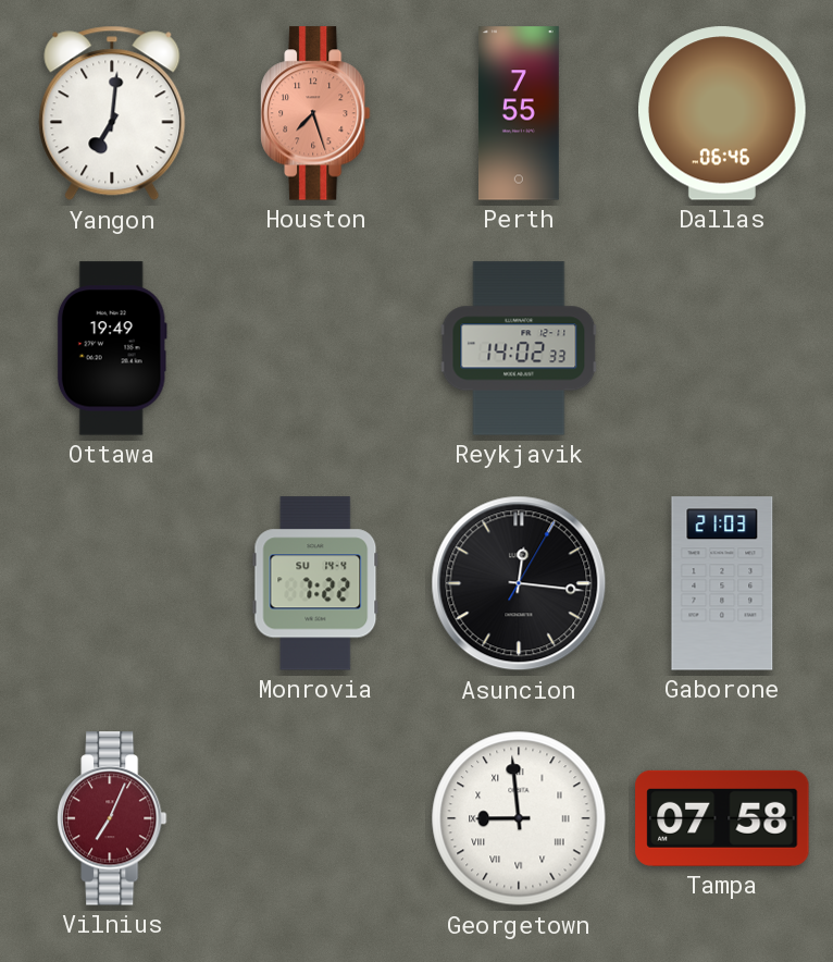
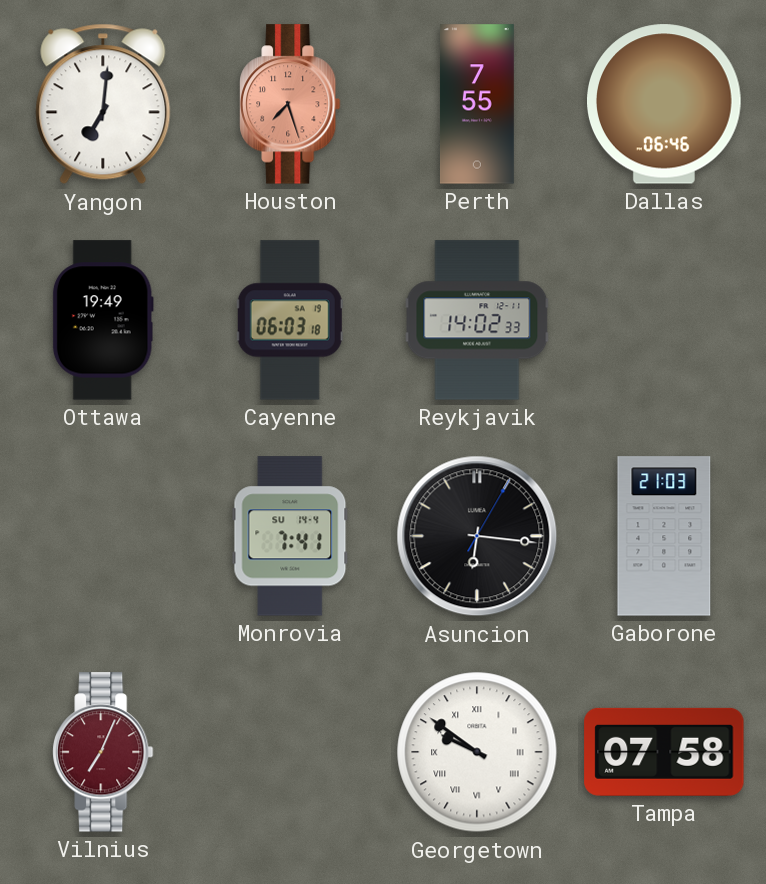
Cayenne: none -> 06:03
Monrovia: 7:22 -> 7:41
Asuncion: 12:16 -> 6:16
Georgetown: 8:59 -> 9:51
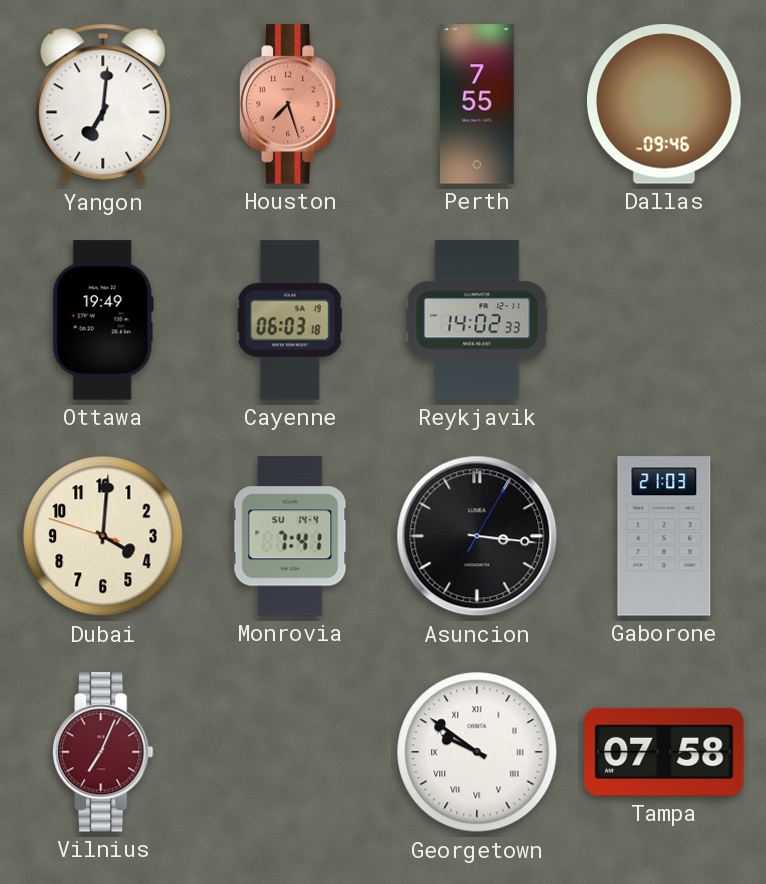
Dallas: 06:46 -> 09:46
Dubai: none -> 4:00
Asuncion: 6:16 -> 3:16
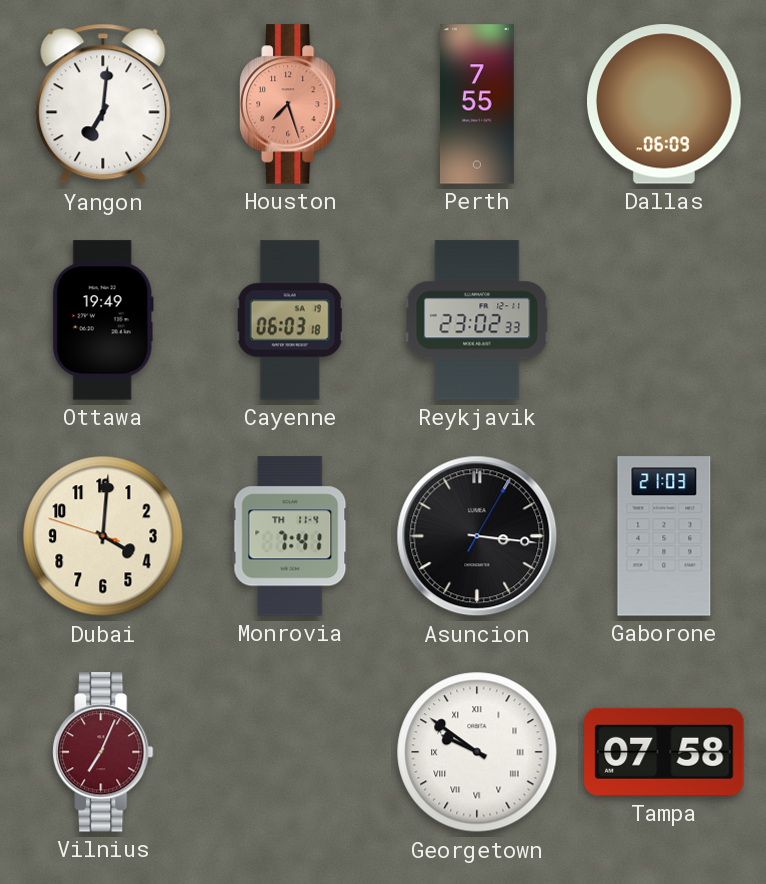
Dallas: 09:46 -> 06:09
Reykjavik: 14:02 -> 23:02
Monrovia date: SU 14-4 -> TH 11-4
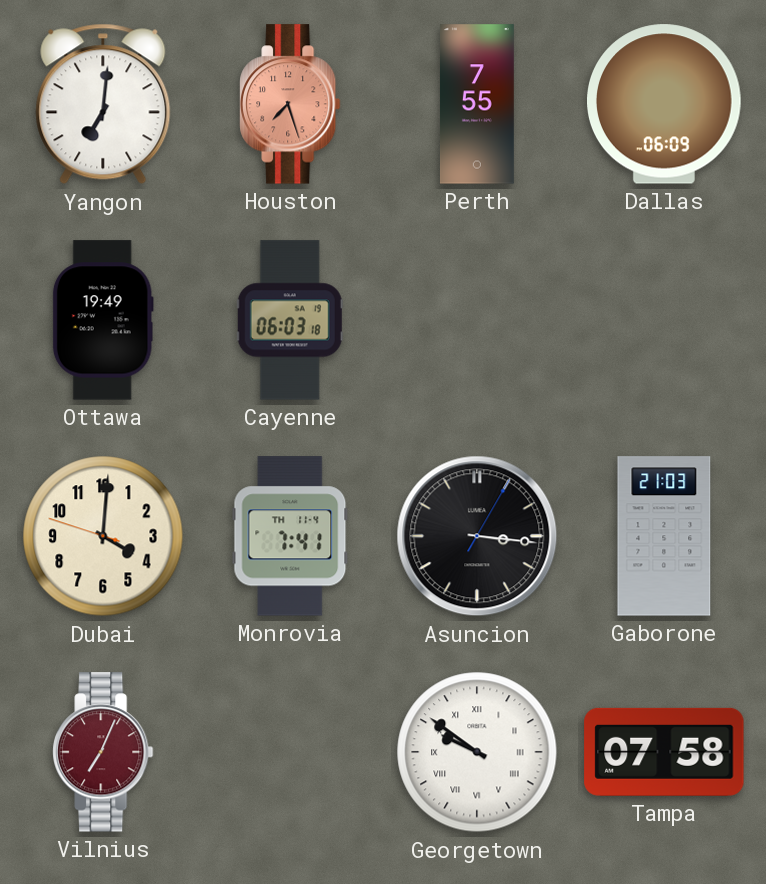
Reykjavik: 23:02 -> none
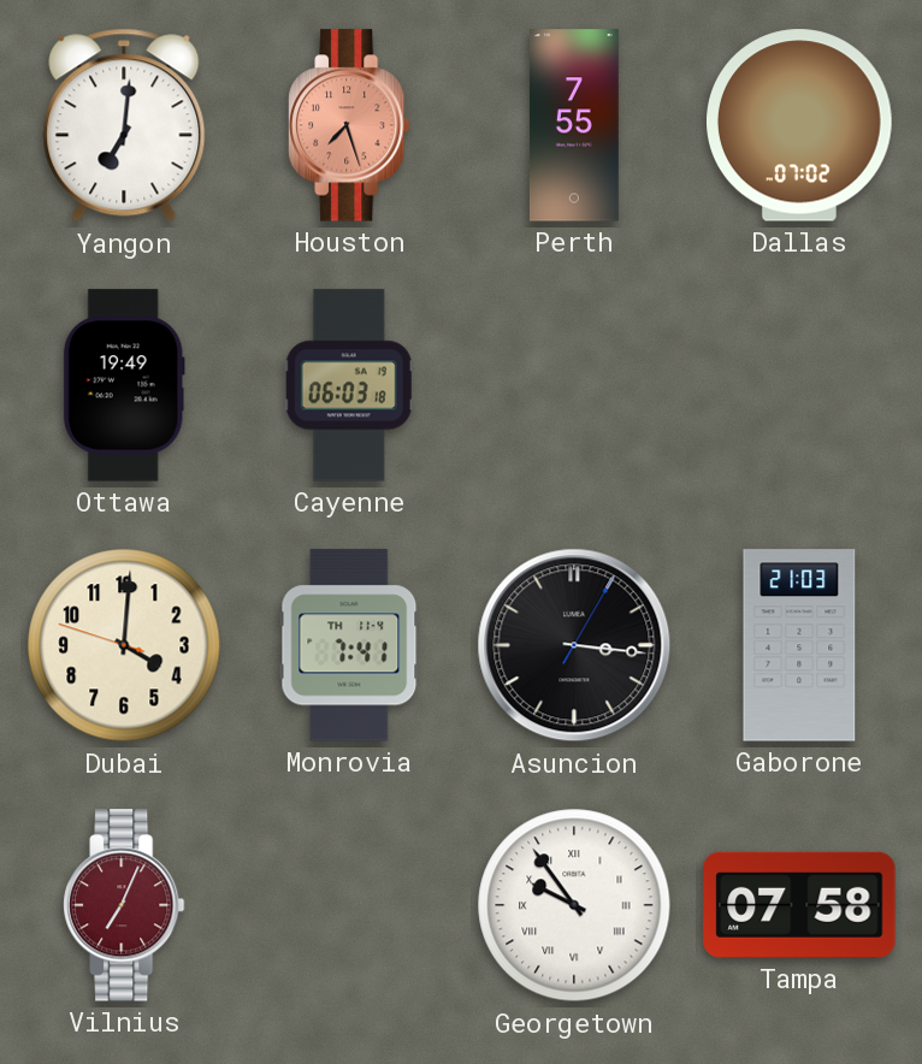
Dallas: 06:09 -> 07:02
Georgetown: 9:51 -> 9:54
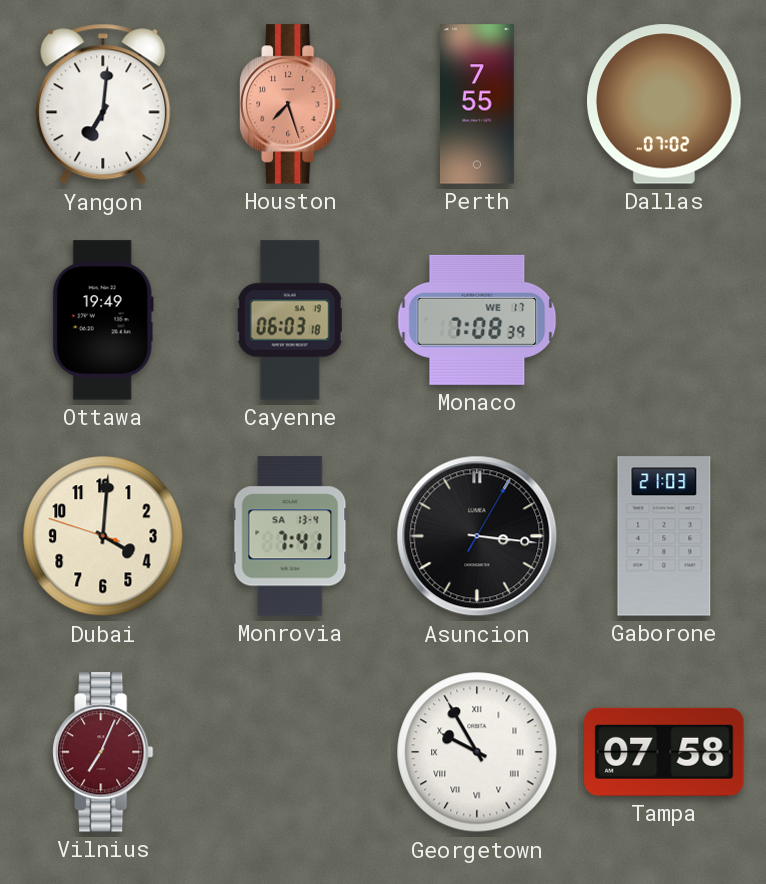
Monaco: none -> 7:08
Monrovia date: TH 11-4 -> SA 13-4
Georgetown: 9:54 -> 9:55
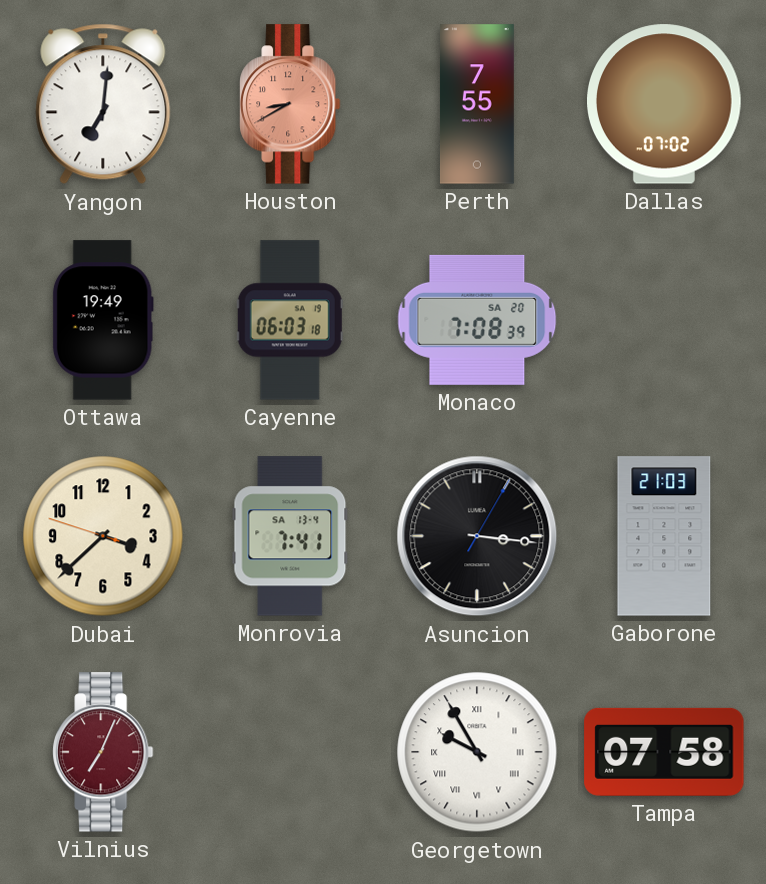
Houston: 7:27 -> 8:40
Monaco date: WE 17 -> SA 20
Dubai: 4:00 -> 3:37
